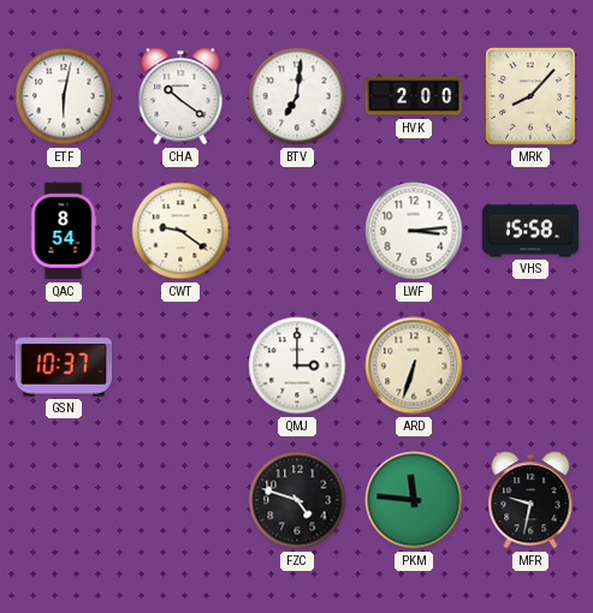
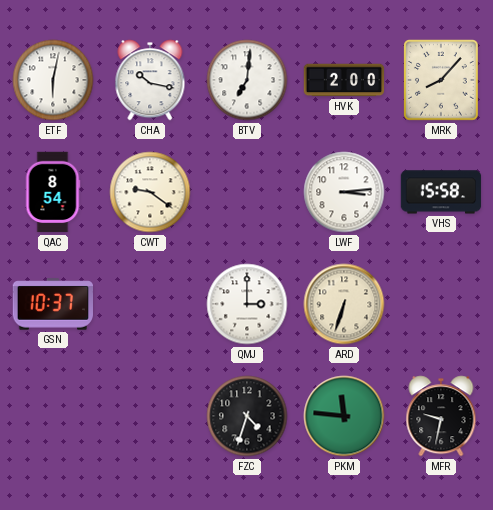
CHA: 10:21 -> 10:17
FZC: 4:48 -> 4:33
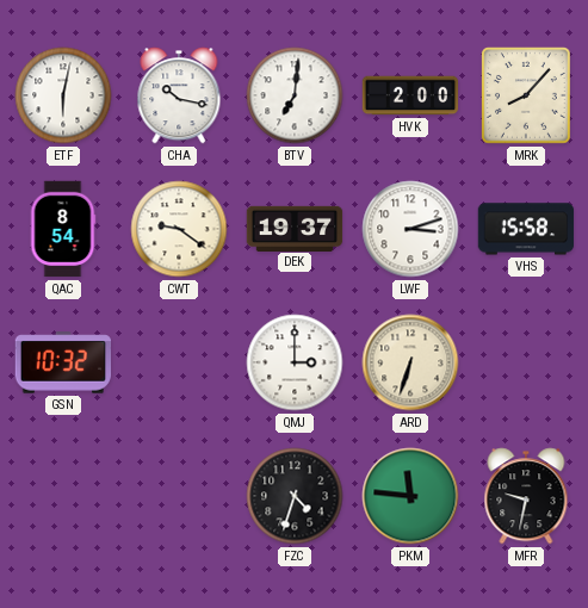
DEK: none -> 19:37
LWF: 3:14 -> 3:12
GSN: 10:37 -> 10:32
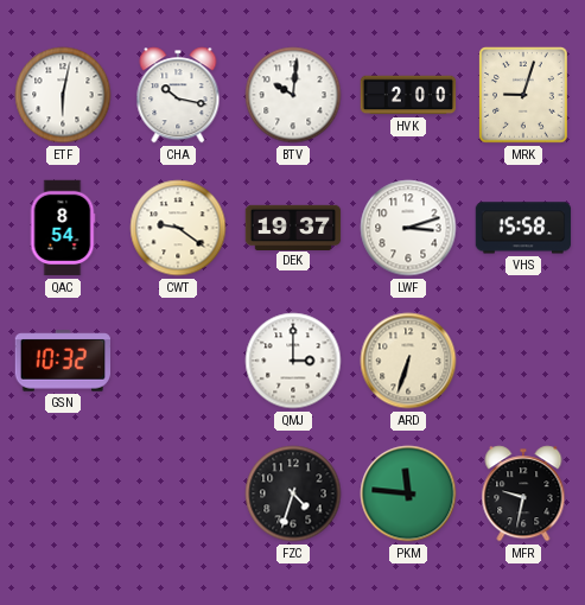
BTV: 7:01 -> 10:01
MRK: 8:07 -> 9:03
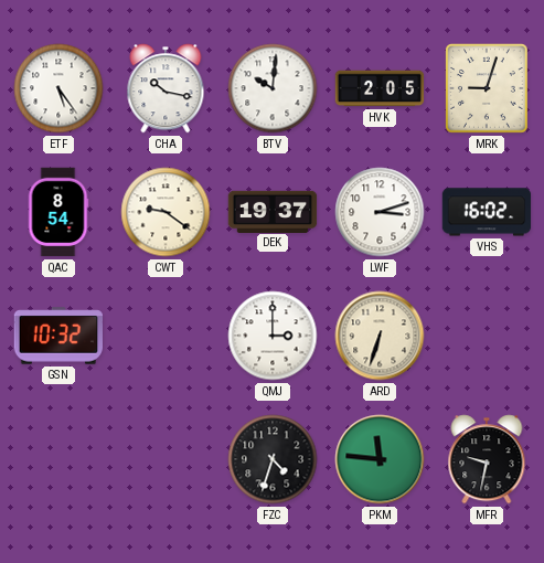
ETF: 6:02 -> 5:24
HVK: 2:00 -> 2:05
VHS: 15:58 -> 16:02
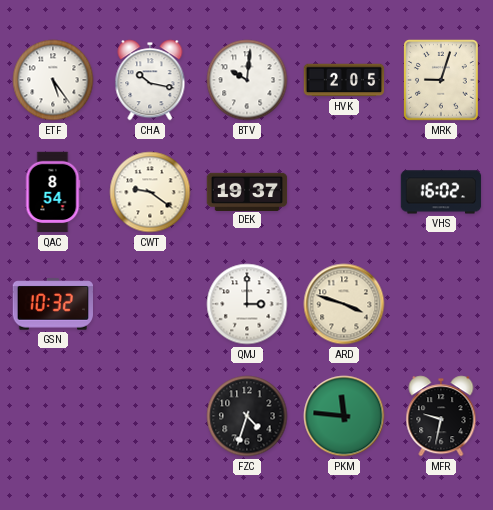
LWF: 3:12 -> none
ARD: 6:33 -> 3:48
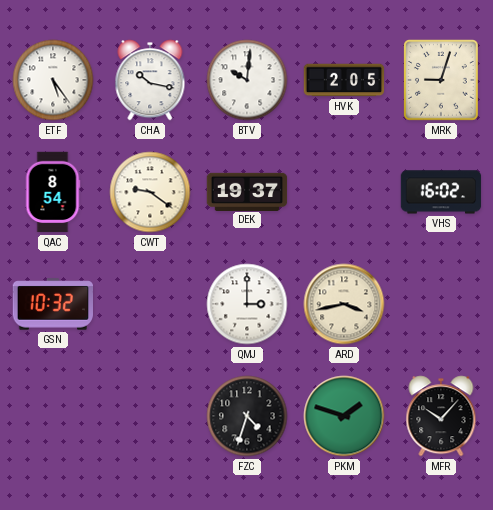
ARD: 3:48 -> 3:43
PKM: 11:46 -> 1:48
MFR: 9:32 -> 10:07
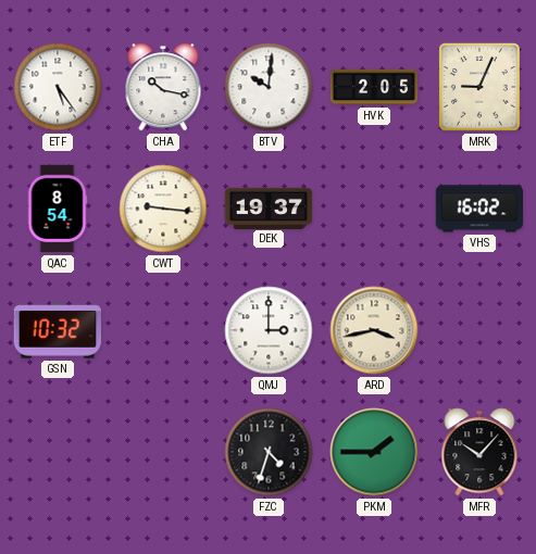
MRK: 9:03 -> 9:04
CWT: 9:21 -> 9:16
PKM: 1:48 -> 1:45
